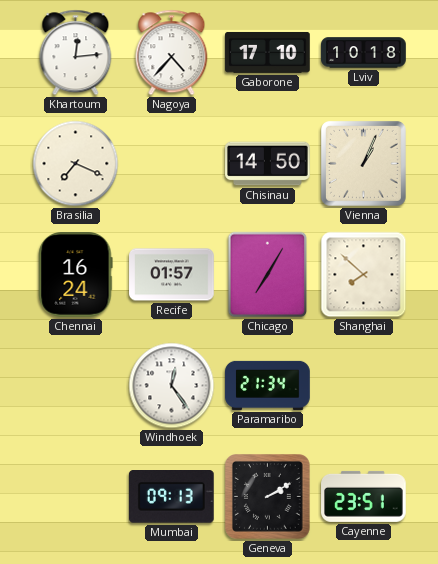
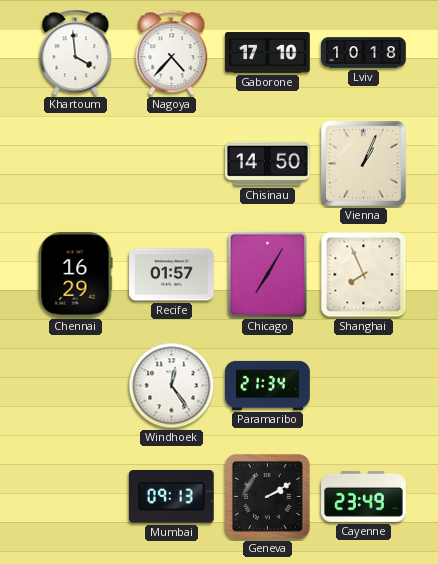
Khartoum: 12:14 -> 3:59
Brasilia: 7:19 -> none
Chennai: 16:24 -> 16:29
Shanghai: 7:52 -> 7:56
Cayenne: 23:51 -> 23:49
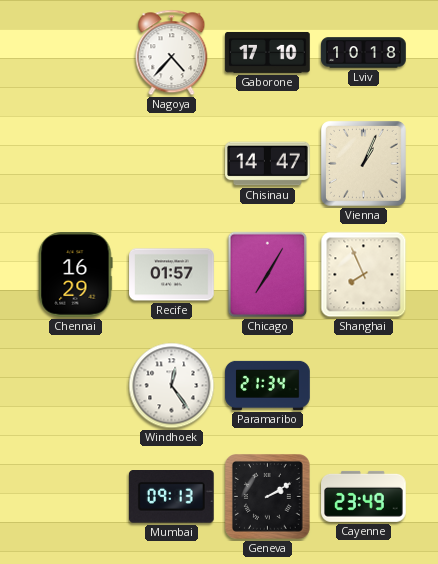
Khartoum: 3:59 -> none
Chisinau: 14:50 -> 14:47
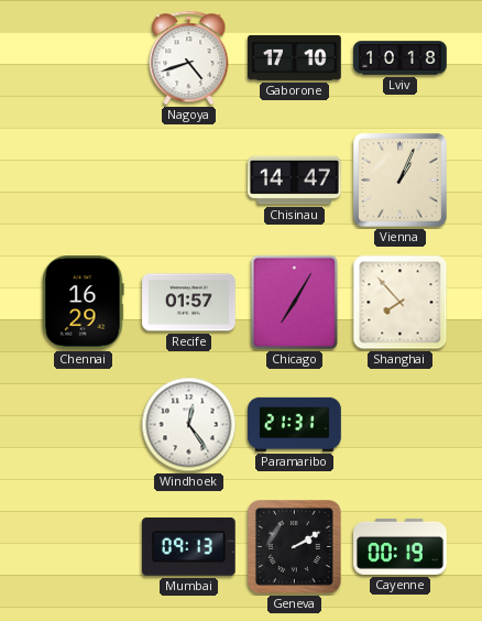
Nagoya: 4:37 -> 4:42
Shanghai: 7:56 -> 7:53
Paramaribo: 21:34 -> 21:31
Cayenne: 23:49 -> 00:19
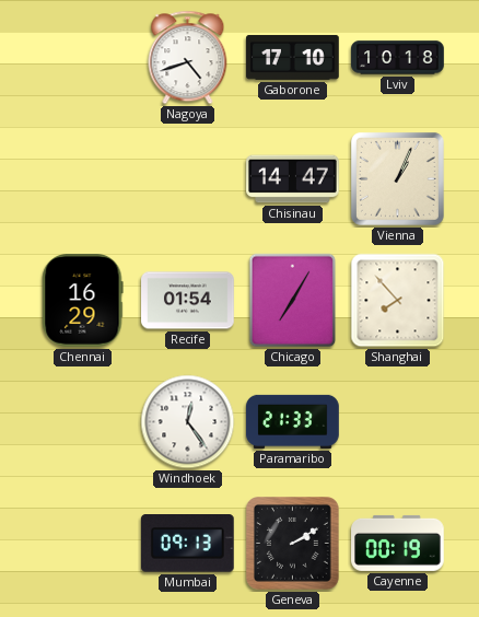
Recife: 01:57 -> 01:54
Paramaribo: 21:31 -> 21:33
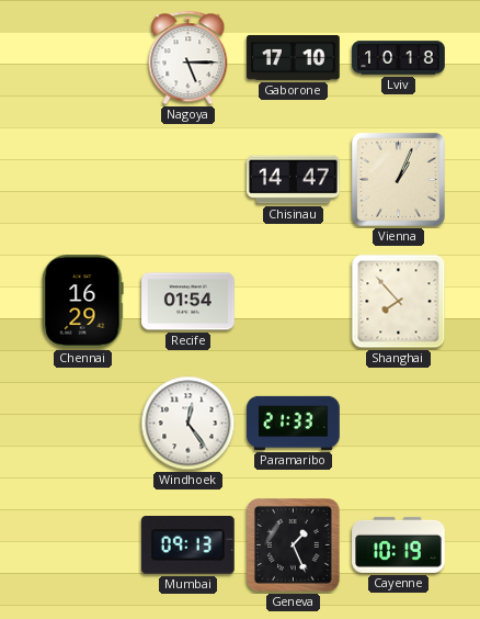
Nagoya: 4:42 -> 5:15
Chicago: 7:05 -> none
Geneva: 2:10 -> 1:26
Cayenne: 00:19 -> 10:19
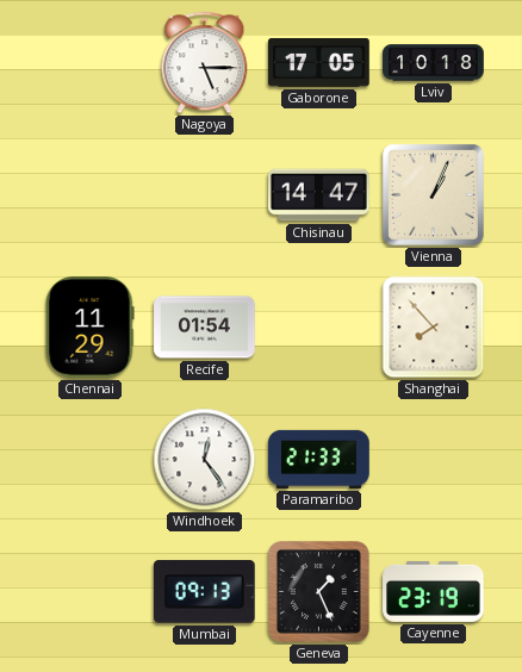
Gaborone: 17:10 -> 17:05
Chennai: 16:29 -> 11:29
Cayenne: 10:19 -> 23:19
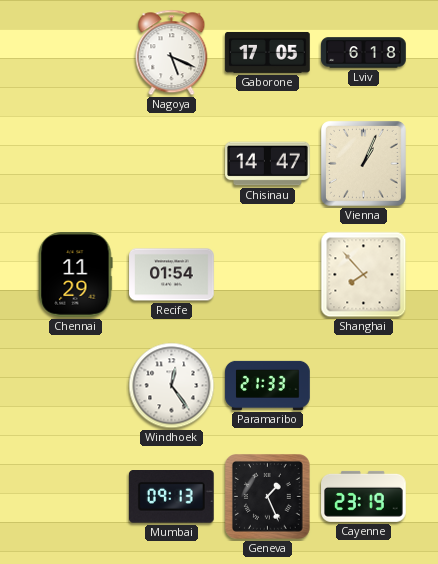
Nagoya: 5:15 -> 5:19
Lviv: 10:18 -> 6:18
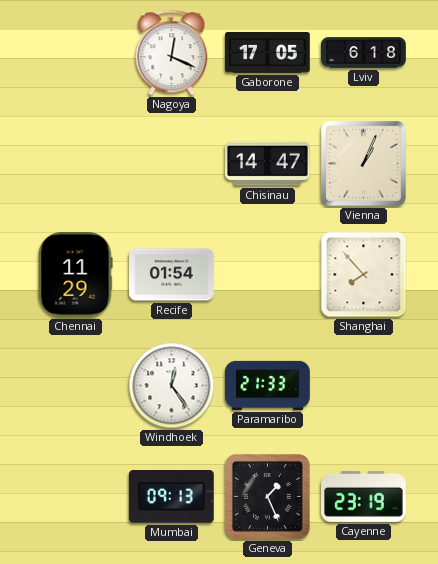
Nagoya: 5:19 -> 12:19
